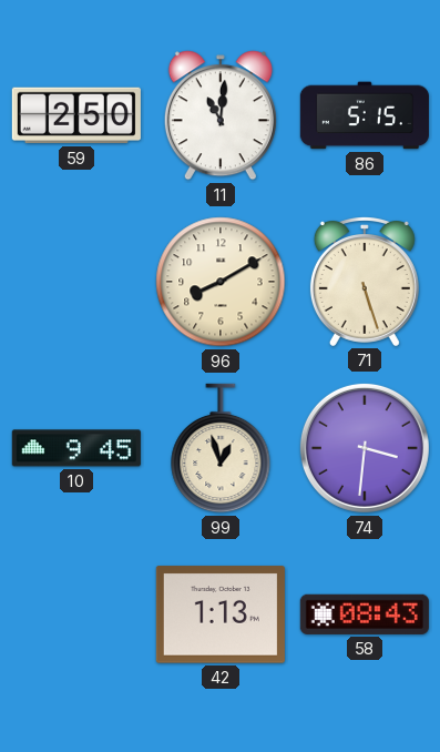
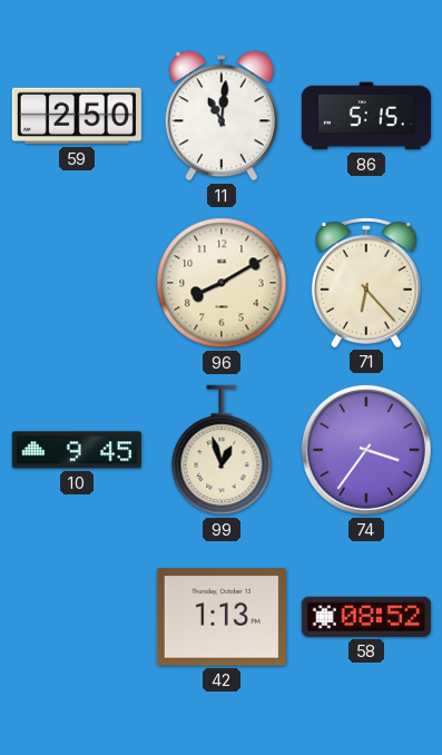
71: 5:27 -> 6:23
74: 3:31 -> 3:36
58: 08:43 -> 08:52
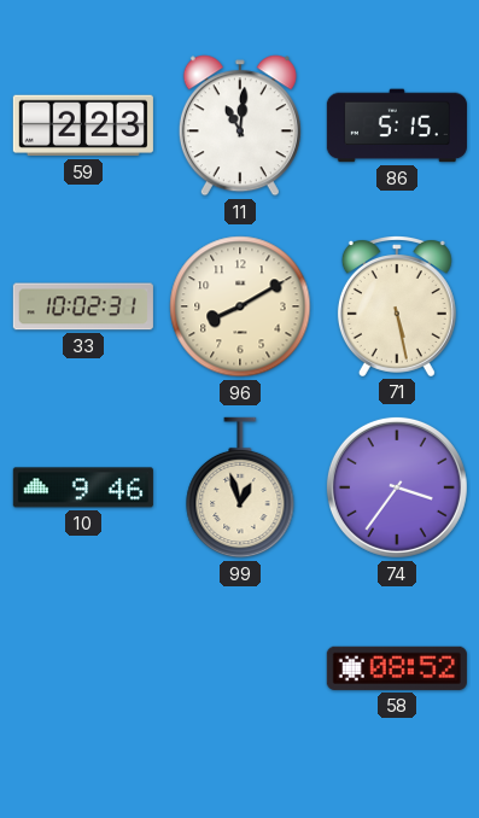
59: 2:50 -> 2:23
33: none -> 10:02
71: 6:23 -> 5:28
10: 9:45 -> 9:46
42: 1:13 -> none
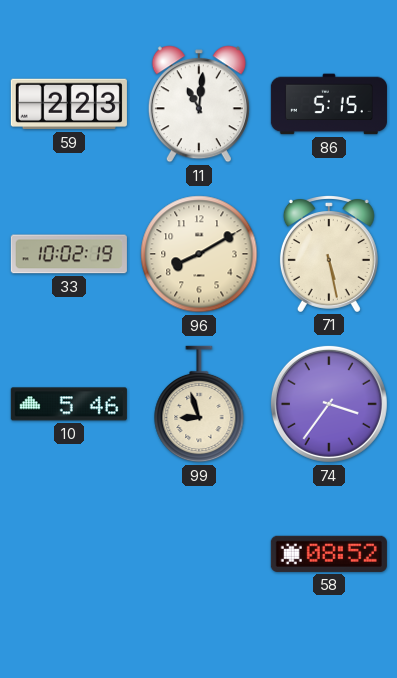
33: 10:02:31 -> 10:02:19
10: 9:46 -> 5:46
99: 12:57 -> 8:57
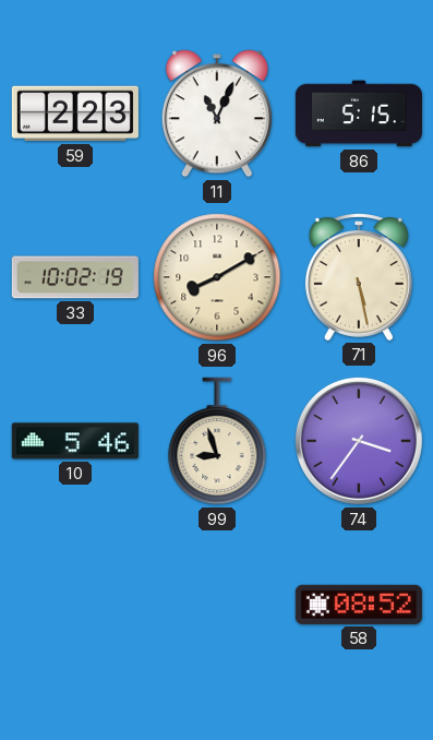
11: 11:01 -> 11:04
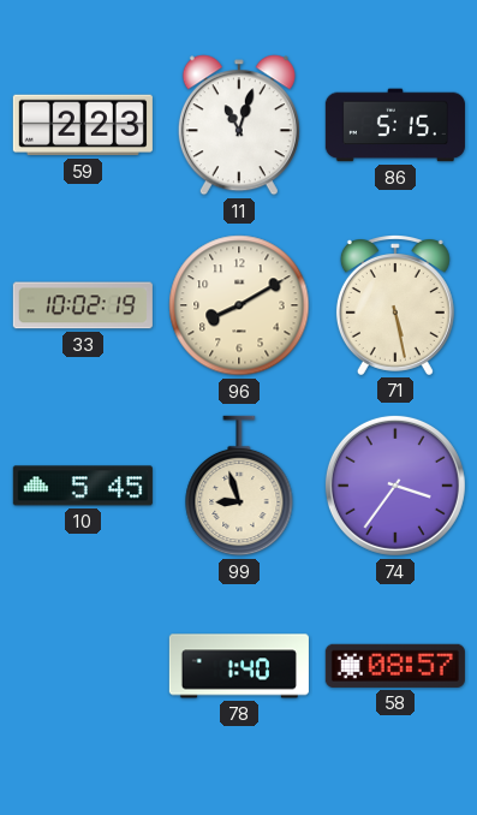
11: 11:04 -> 11:03
10: 5:46 -> 5:45
78: none -> 1:40
58: 08:52 -> 08:57
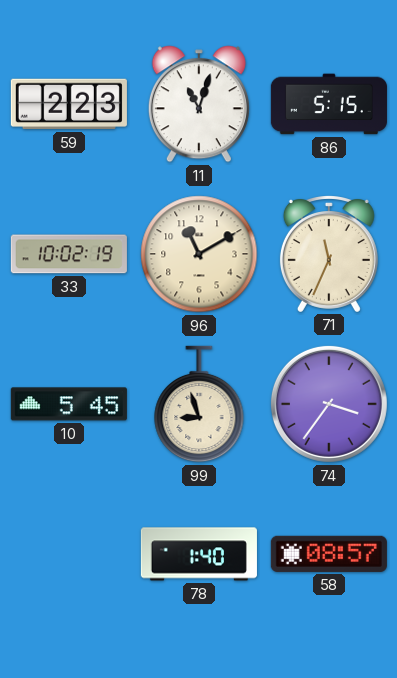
96: 8:10 -> 11:10
71: 5:28 -> 11:34
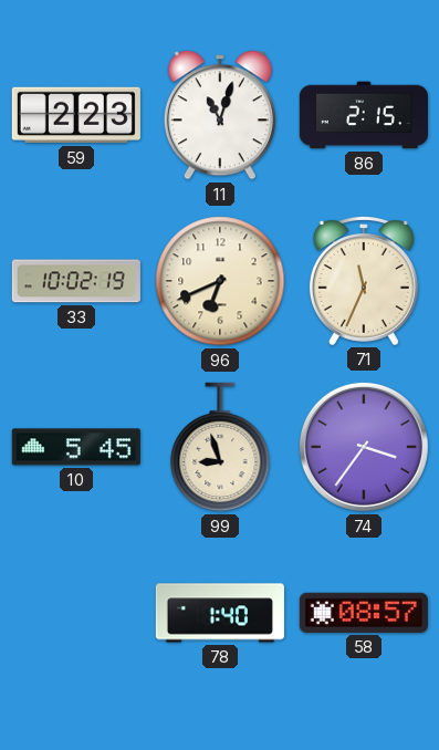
86: 5:15 -> 2:15
96: 11:10 -> 6:41
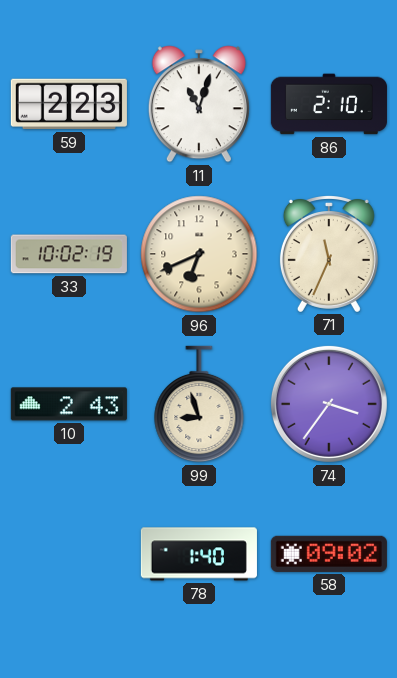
86: 2:15 -> 2:10
10: 5:45 -> 2:43
58: 08:57 -> 09:02
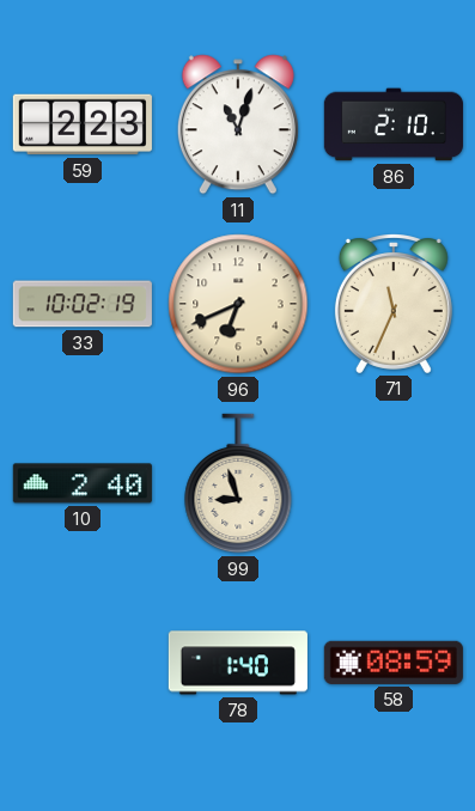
10: 2:43 -> 2:40
74: 3:36 -> none
58: 09:02 -> 08:59
